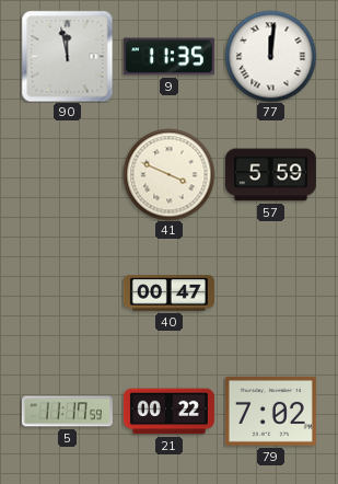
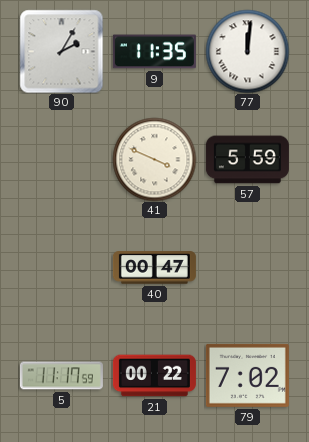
90: 11:58 -> 2:05
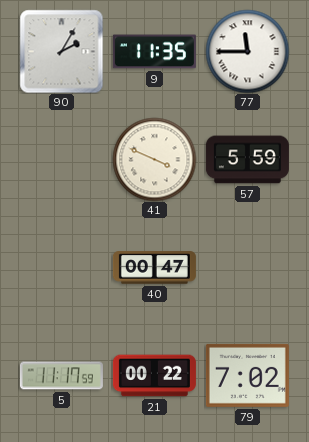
77: 12:01 -> 11:45
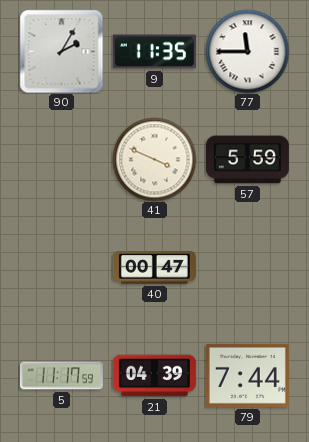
21: 00:22 -> 04:39
79: 7:02 -> 7:44
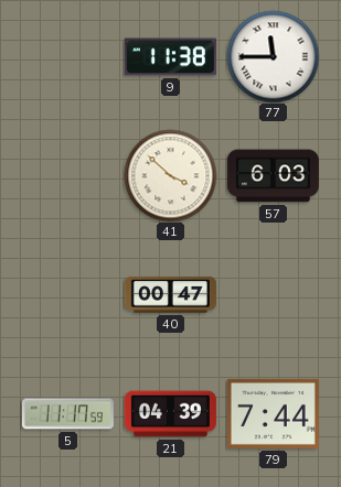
90: 2:05 -> none
9: 11:35 -> 11:38
41: 3:49 -> 3:52
57: 5:59 -> 6:03
